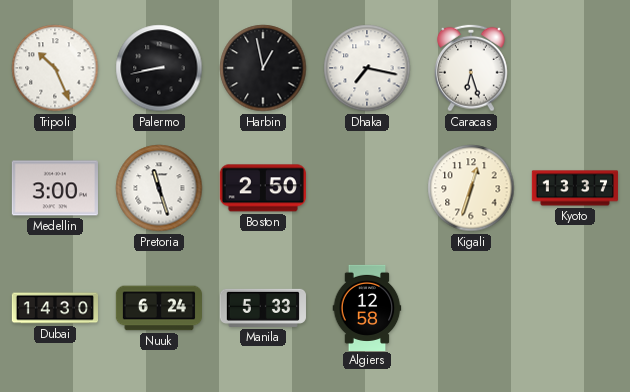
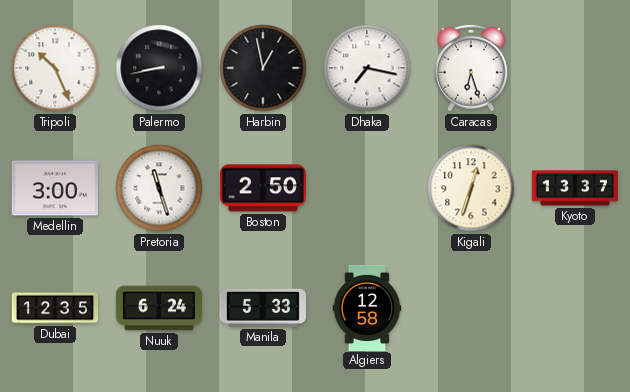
Dubai: 14:30 -> 12:35
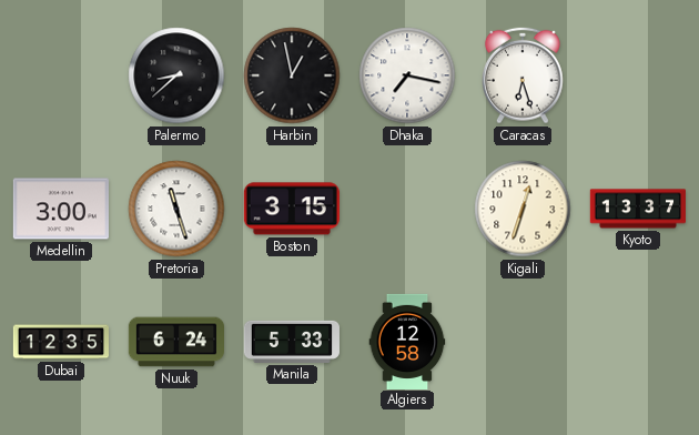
Tripoli: 10:26 -> none
Palermo: 8:43 -> 8:38
Boston: 2:50 -> 3:15
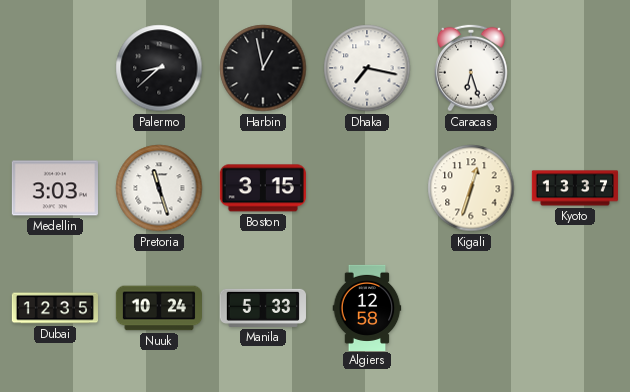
Medellin: 3:00 -> 3:03
Nuuk: 6:24 -> 10:24
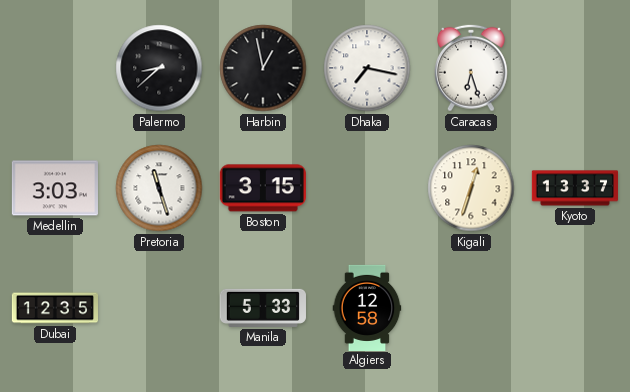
Nuuk: 10:24 -> none
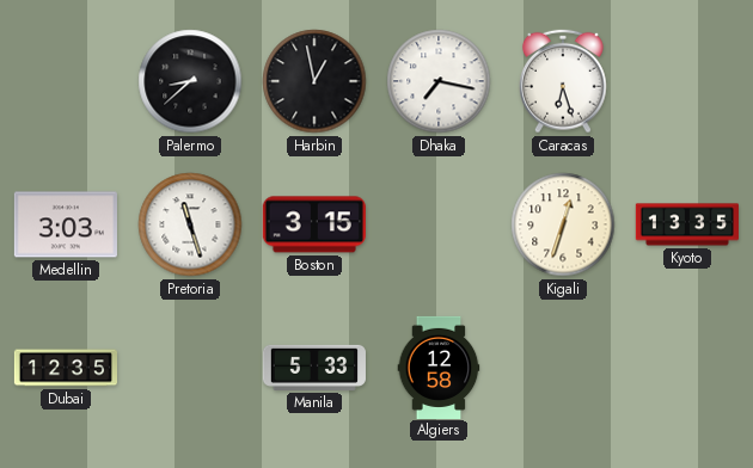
Kyoto: 13:37 -> 13:35
